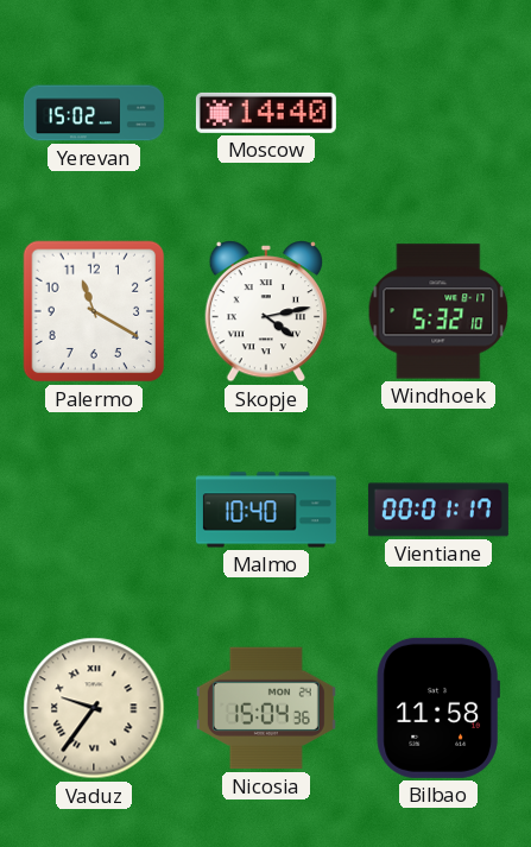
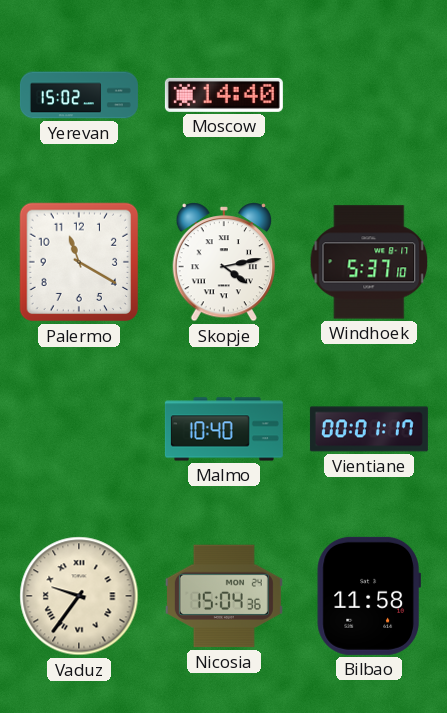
Windhoek: 5:32 -> 5:37
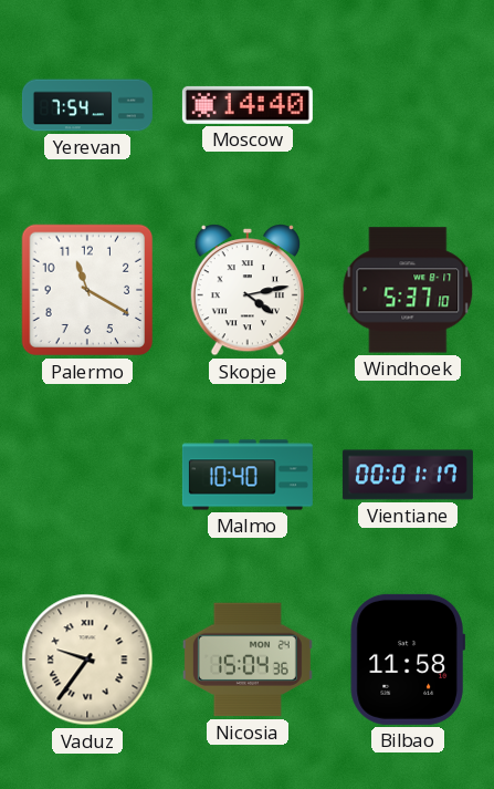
Yerevan: 15:02 -> 7:54
